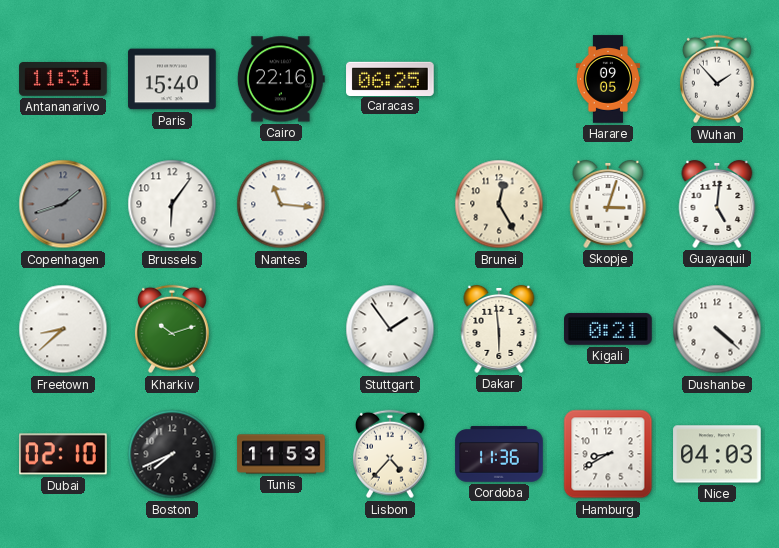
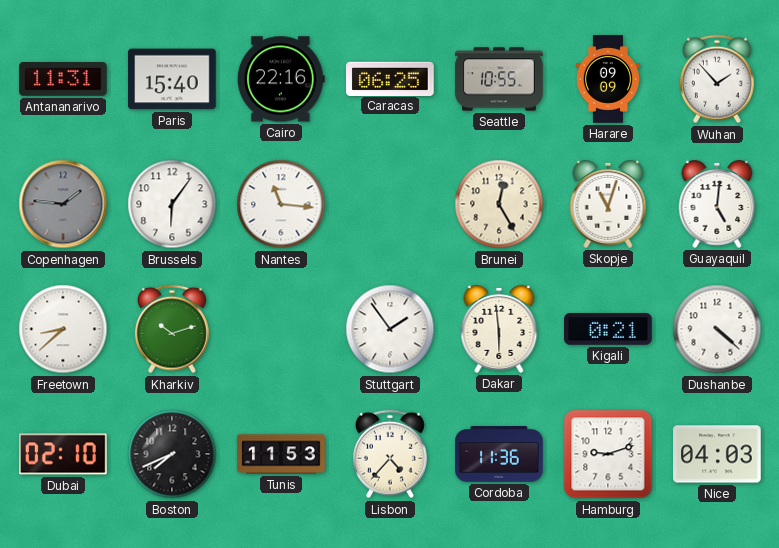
Seattle: none -> 10:55
Harare: 09:05 -> 09:09
Copenhagen: 1:42 -> 1:46
Skopje: 3:03 -> 11:03
Hamburg: 8:40 -> 9:12
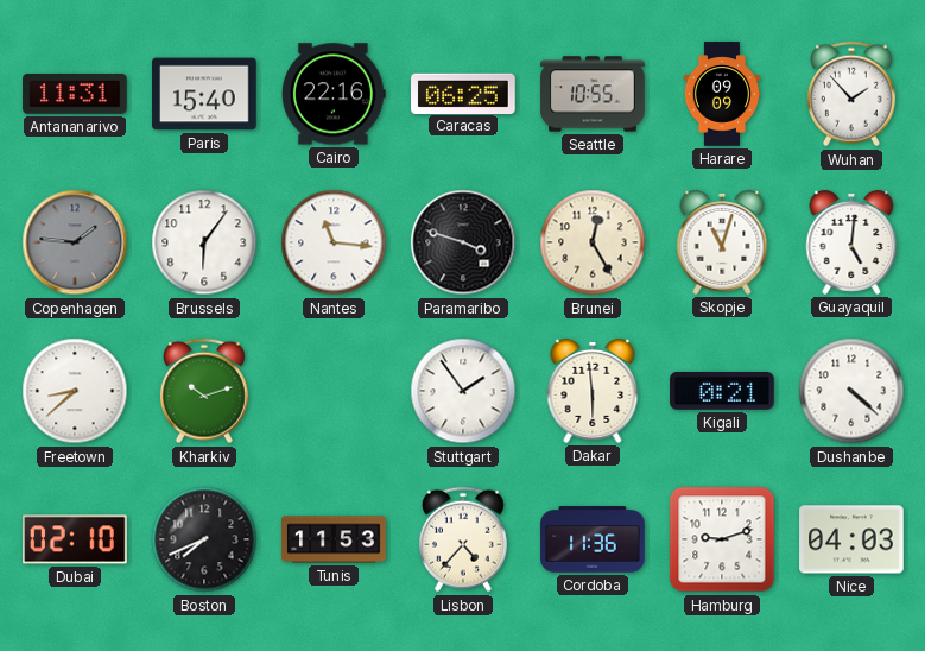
Paramaribo: none -> 3:48
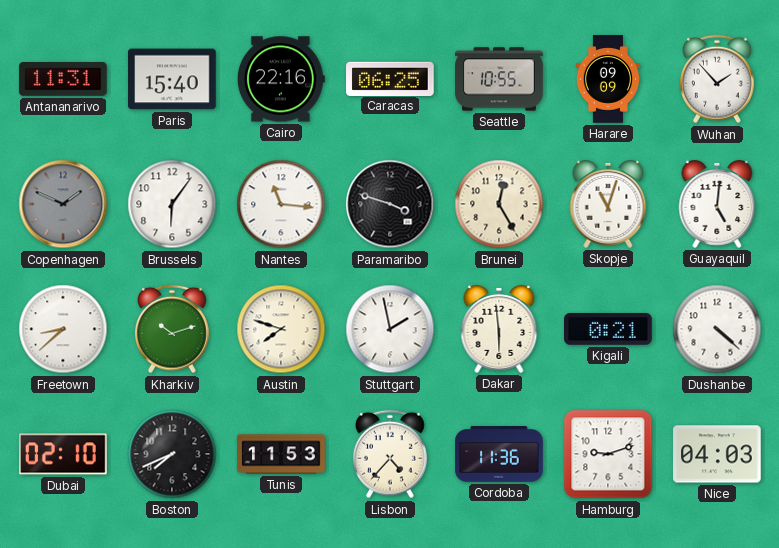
Copenhagen: 1:46 -> 1:49
Austin: none -> 7:48
Stuttgart: 1:54 -> 1:58
